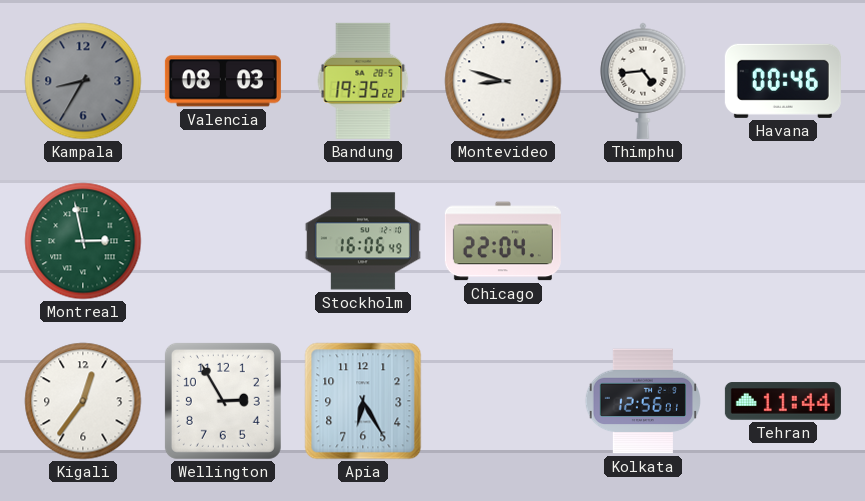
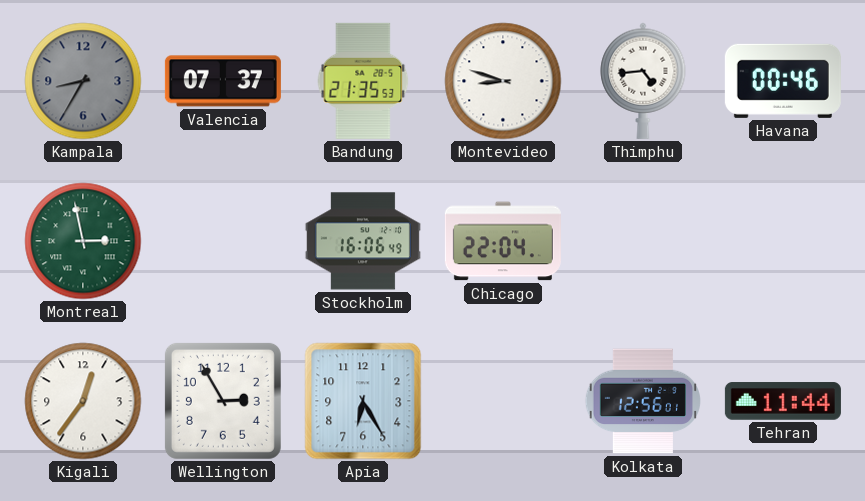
Valencia: 08:03 -> 07:37
Bandung: 19:35 -> 21:35
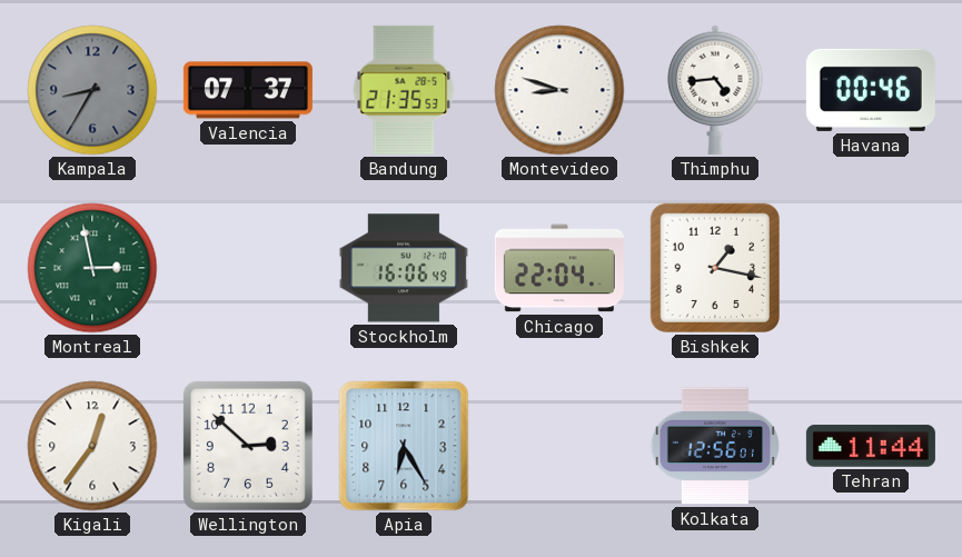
Bishkek: none -> 1:17
Wellington: 2:55 -> 2:52
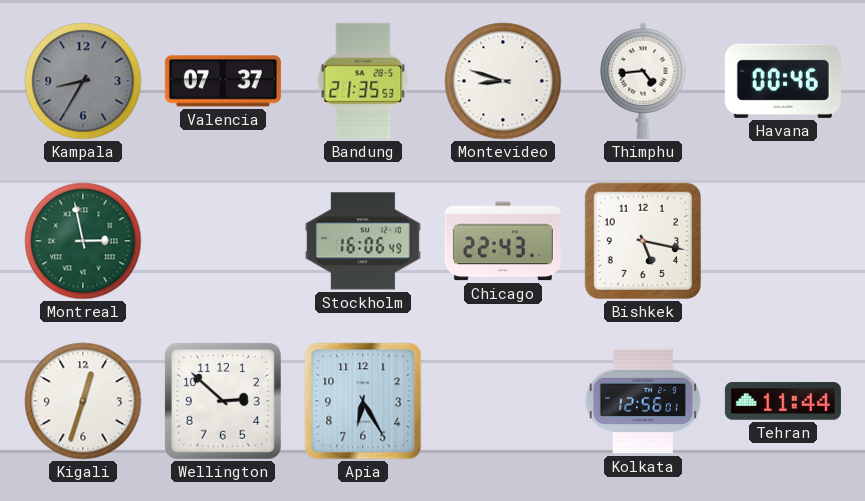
Chicago: 22:04 -> 22:43
Bishkek: 1:17 -> 5:17
Kigali: 12:36 -> 12:33
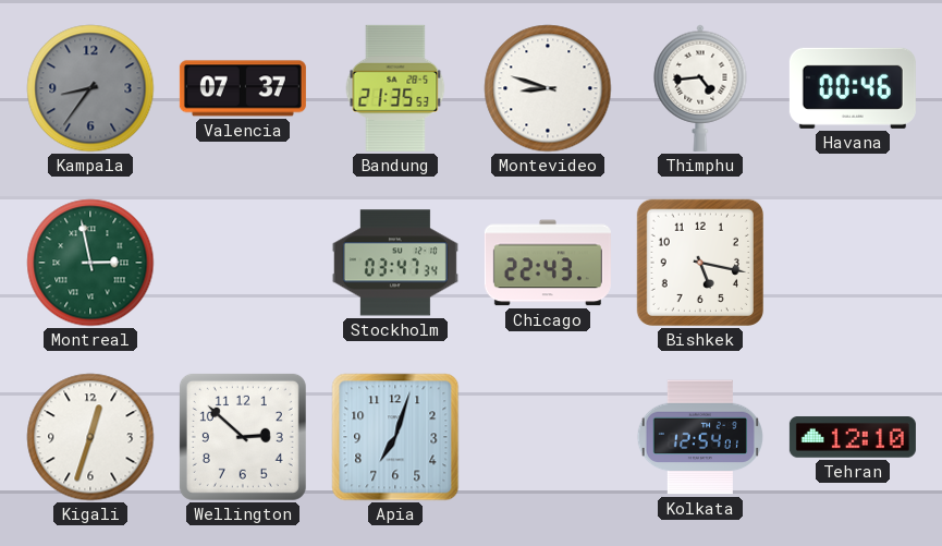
Kampala: 8:35 -> 8:36
Stockholm: 16:06 -> 03:47
Apia: 6:25 -> 7:03
Kolkata: 12:56 -> 12:54
Tehran: 11:44 -> 12:10
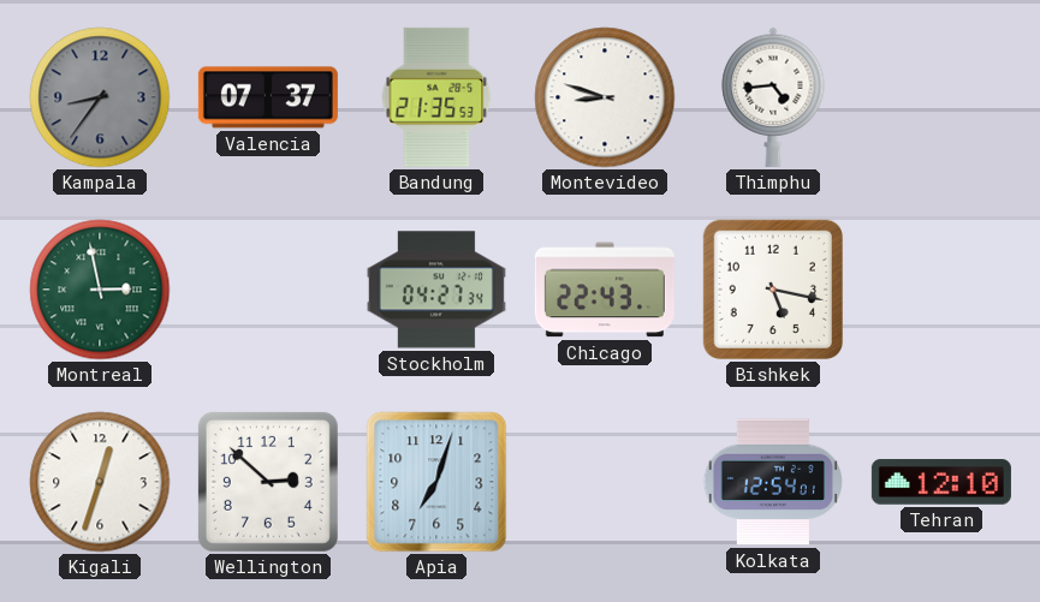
Havana: 00:46 -> none
Stockholm: 03:47 -> 04:27
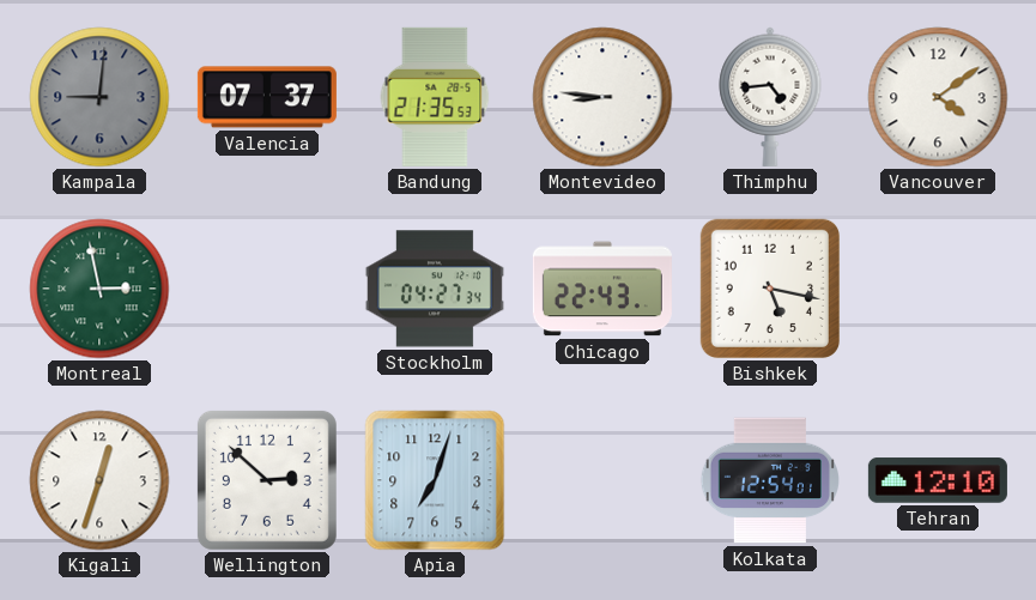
Kampala: 8:36 -> 9:01
Montevideo: 8:48 -> 8:46
Vancouver: none -> 4:09
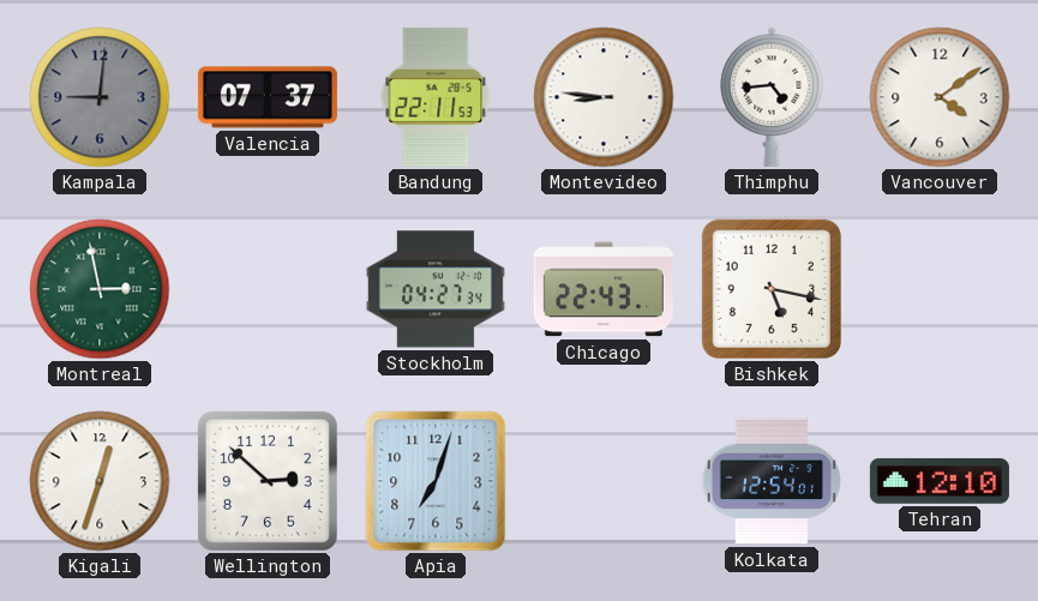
Bandung: 21:35 -> 22:11
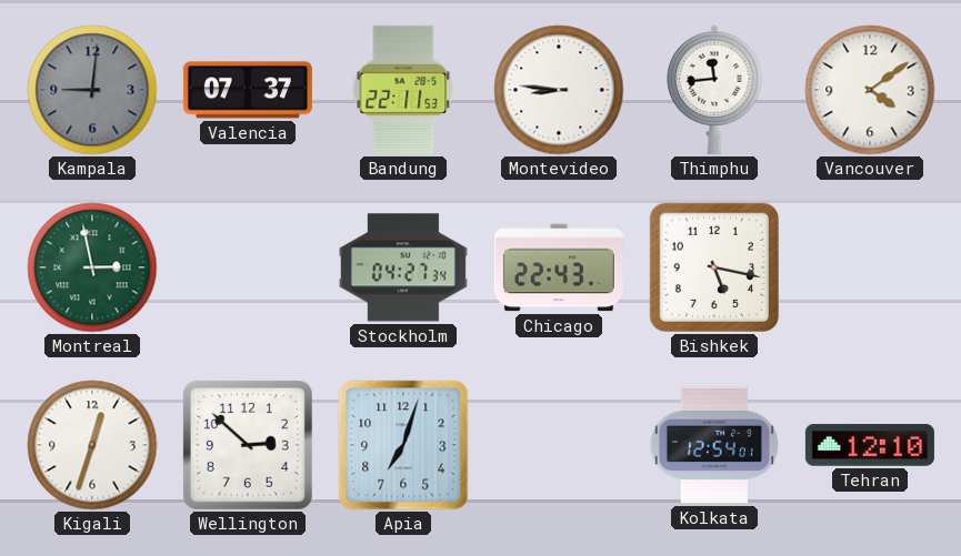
Thimphu: 4:44 -> 11:44
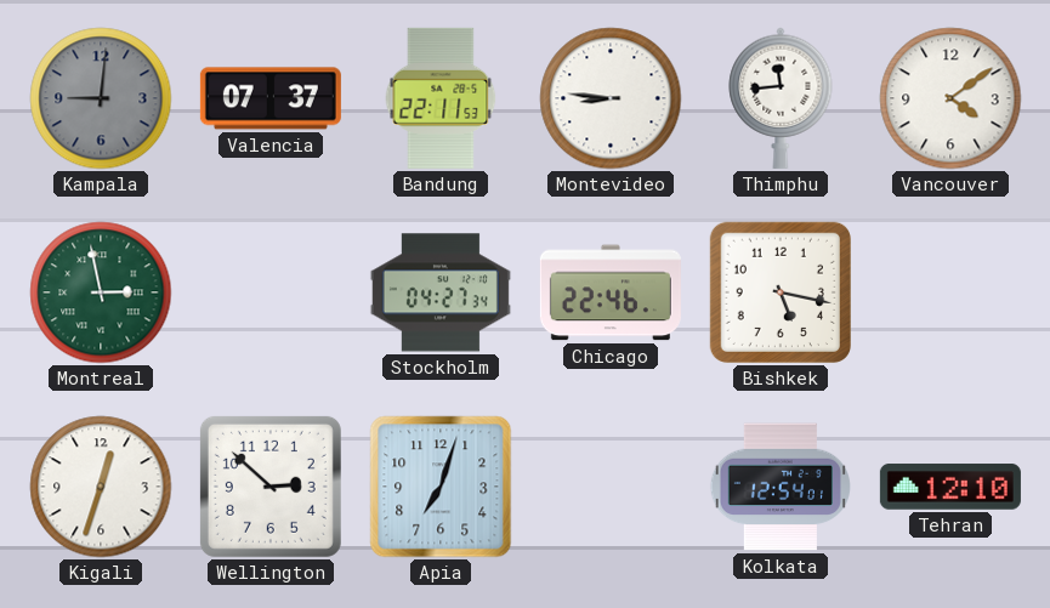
Chicago: 22:43 -> 22:46
